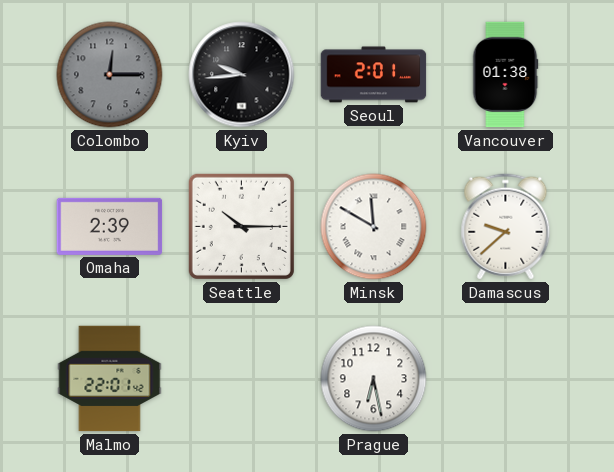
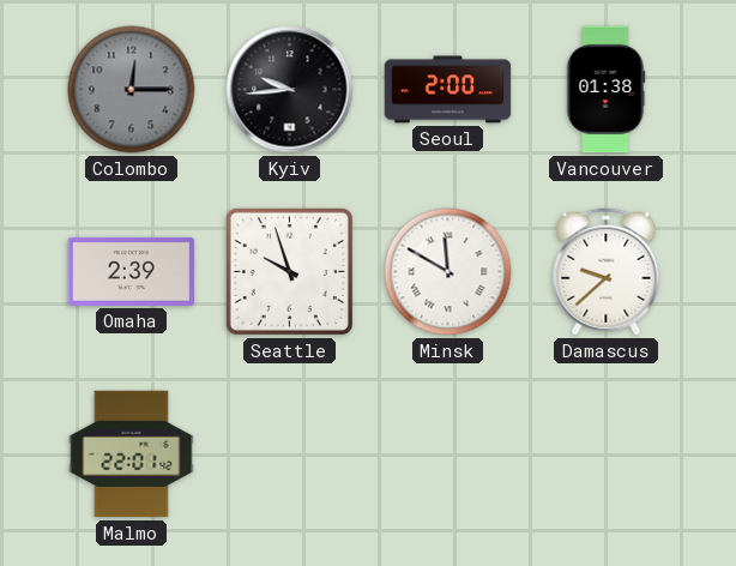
Seoul: 2:01 -> 2:00
Seattle: 10:15 -> 9:57
Prague: 6:28 -> none
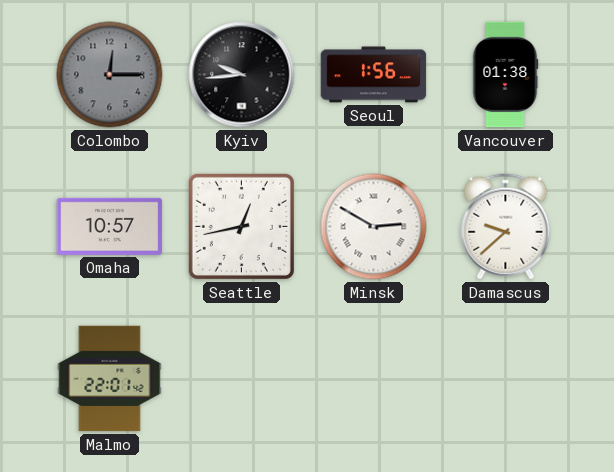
Seoul: 2:00 -> 1:56
Omaha: 2:39 -> 10:57
Seattle: 9:57 -> 12:43
Minsk: 11:50 -> 2:50
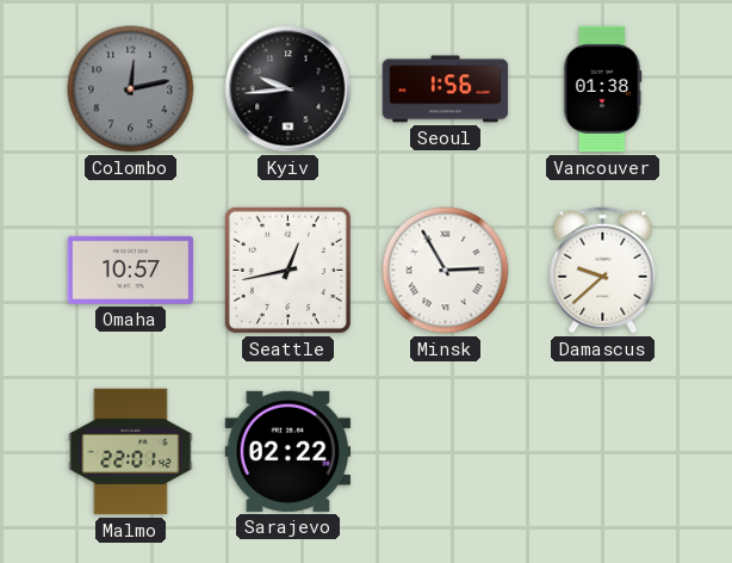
Colombo: 12:15 -> 12:13
Minsk: 2:50 -> 2:55
Sarajevo: none -> 02:22
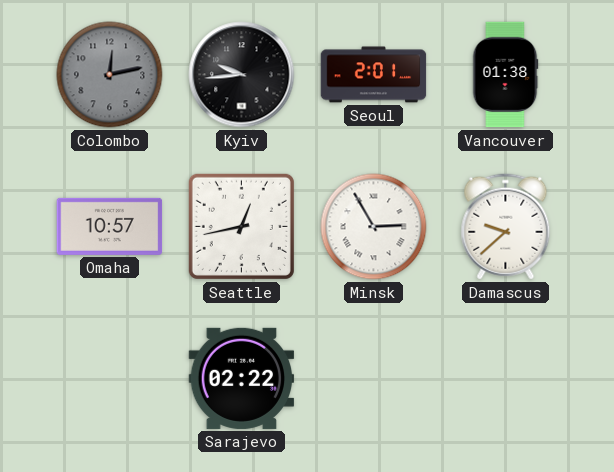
Seoul: 1:56 -> 2:01
Malmo: 22:01 -> none
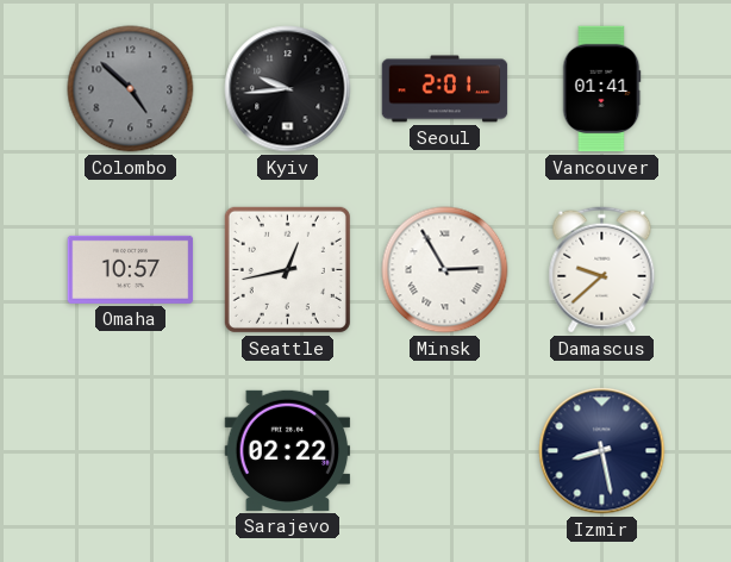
Colombo: 12:13 -> 4:52
Vancouver: 01:38 -> 01:41
Izmir: none -> 8:28
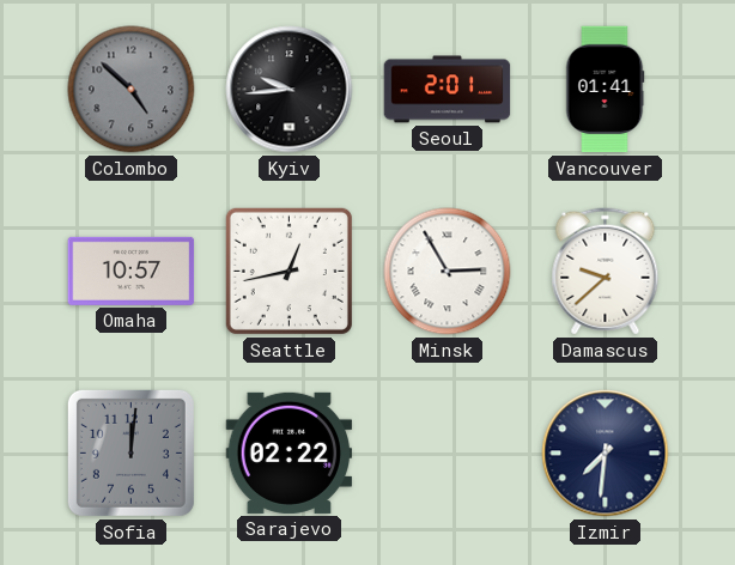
Sofia: none -> 12:01
Izmir: 8:28 -> 7:31
